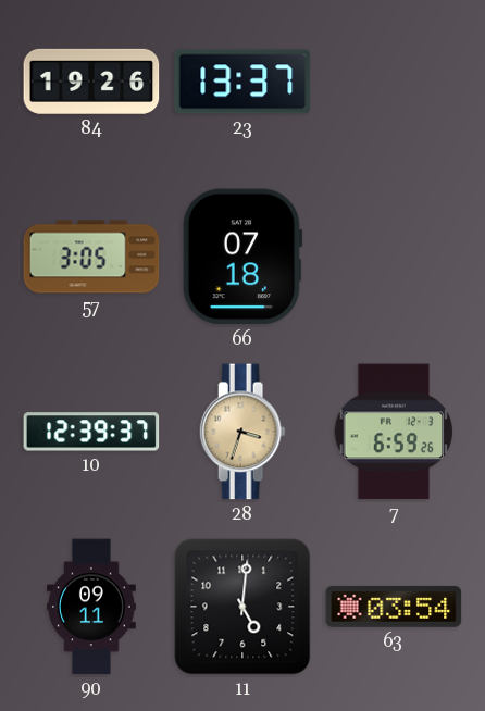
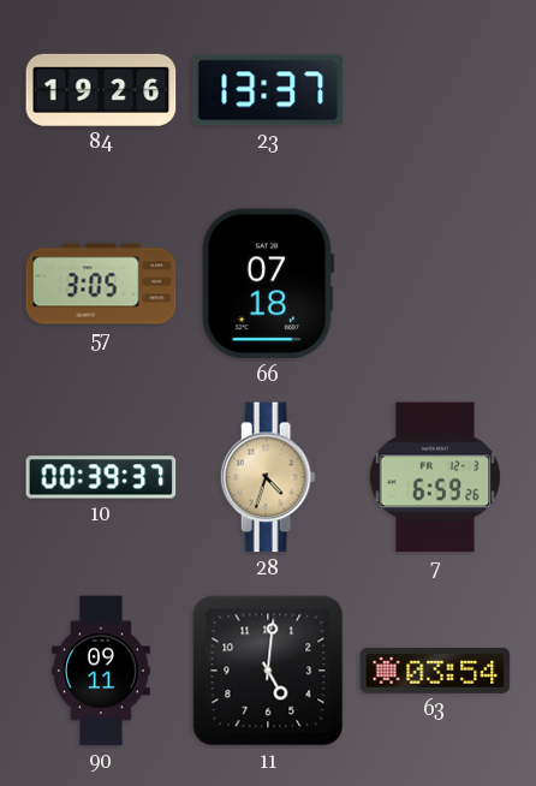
10: 12:39 -> 00:39
28: 3:33 -> 4:33
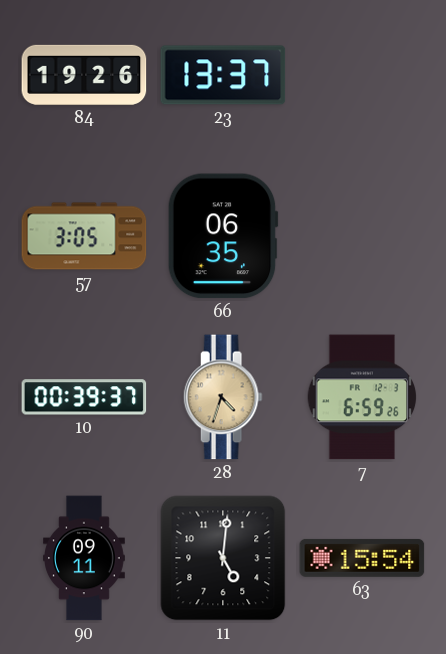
66: 07:18 -> 06:35
63: 03:54 -> 15:54
